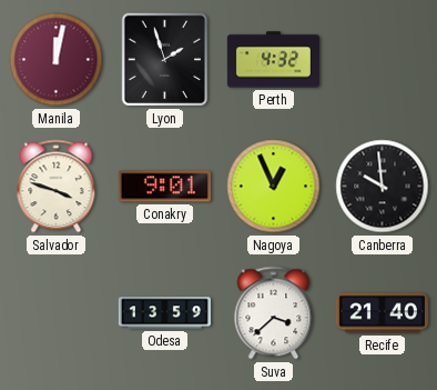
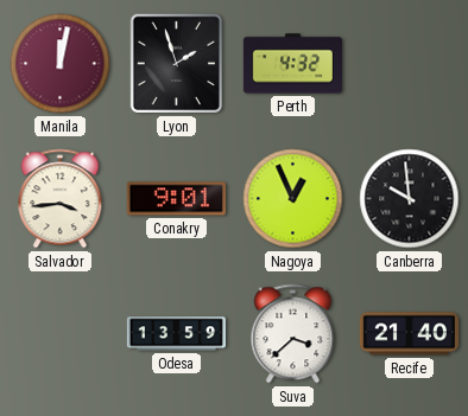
Salvador: 3:48 -> 3:44
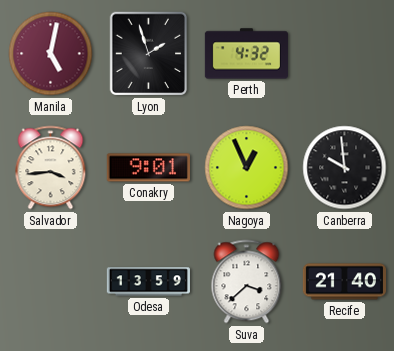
Manila: 12:02 -> 5:02
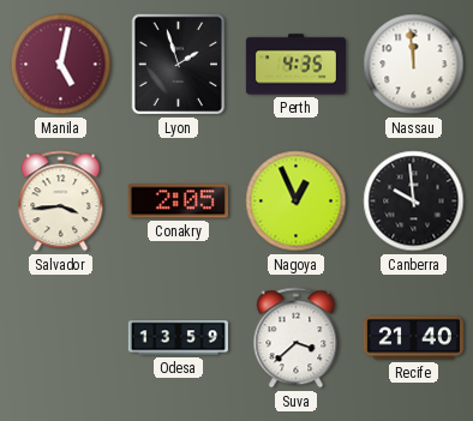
Perth: 4:32 -> 4:35
Nassau: none -> 11:59
Conakry: 9:01 -> 2:05
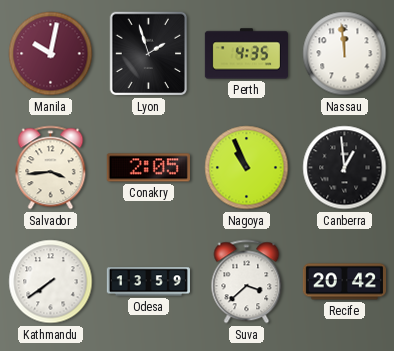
Manila: 5:02 -> 10:02
Nagoya: 12:56 -> 10:56
Canberra: 9:59 -> 12:59
Kathmandu: none -> 7:39
Recife: 21:40 -> 20:42
